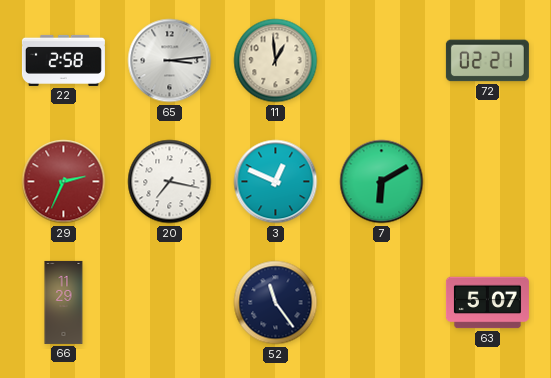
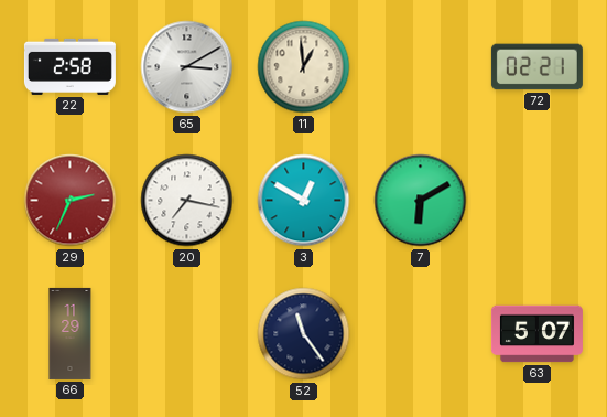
65: 3:14 -> 3:10
3: 12:49 -> 12:50
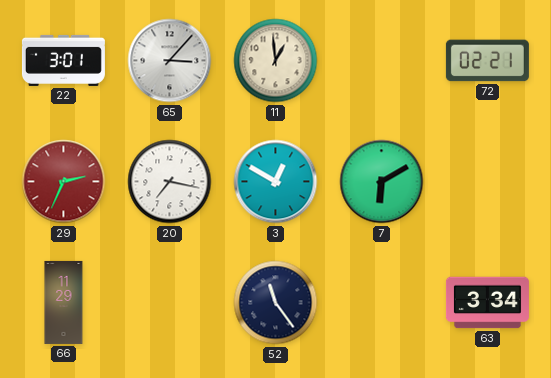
22: 2:58 -> 3:01
65: 3:10 -> 3:07
63: 5:07 -> 3:34
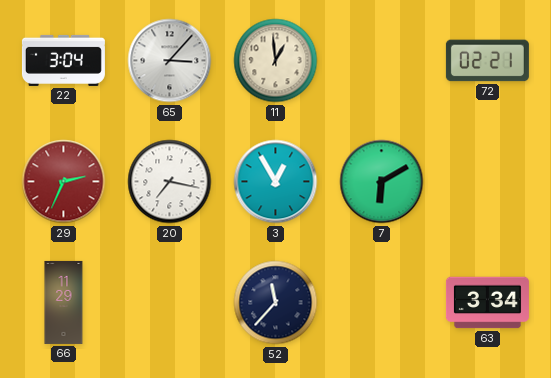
22: 3:01 -> 3:04
3: 12:50 -> 12:55
52: 11:24 -> 11:37
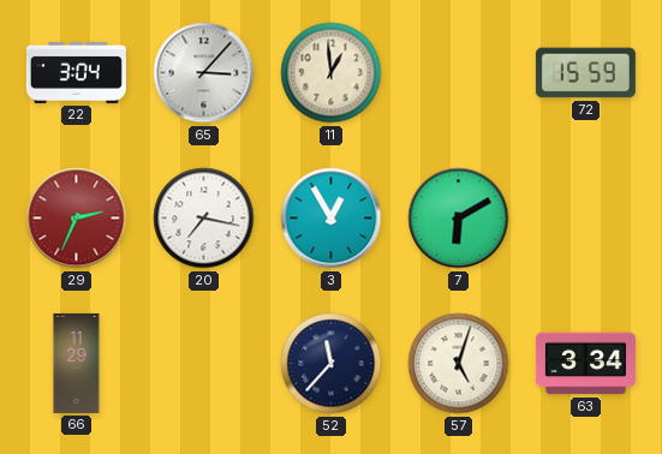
72: 02:21 -> 15:59
57: none -> 5:03
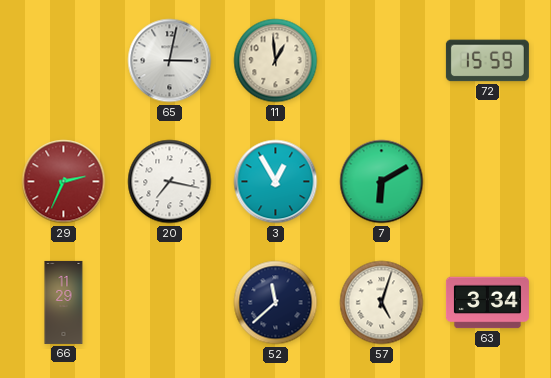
22: 3:04 -> none
65: 3:07 -> 3:02
52: 11:37 -> 11:38
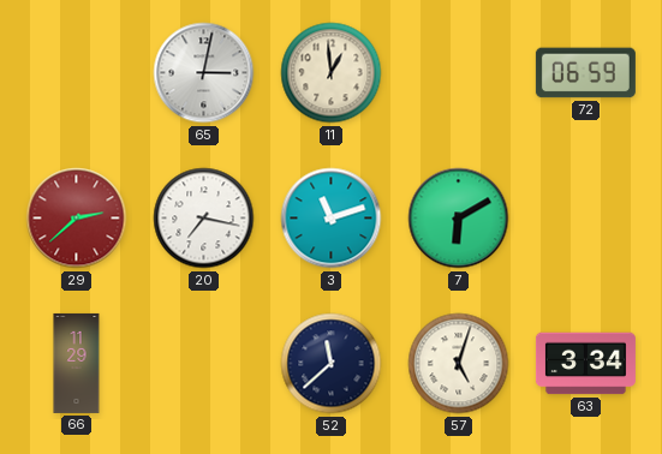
72: 15:59 -> 06:59
29: 2:34 -> 2:38
3: 12:55 -> 11:12
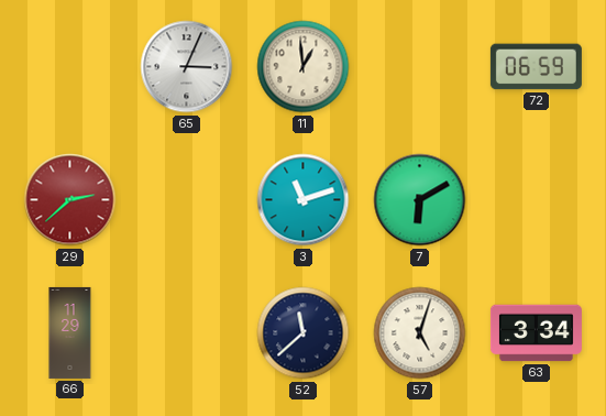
65: 3:02 -> 3:04
20: 7:17 -> none
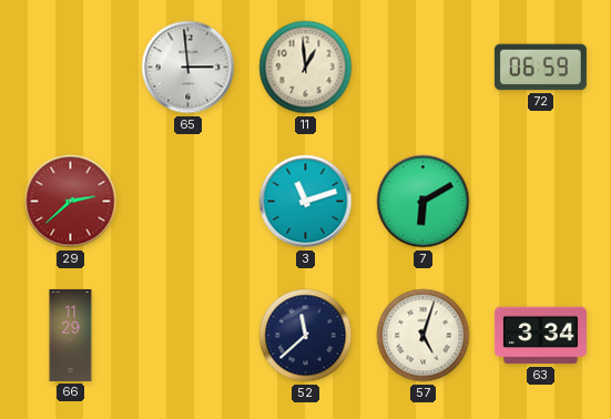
65: 3:04 -> 2:59
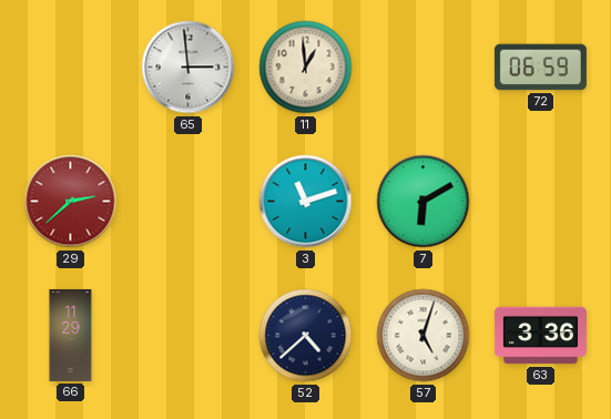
52: 11:38 -> 4:38
63: 3:34 -> 3:36
